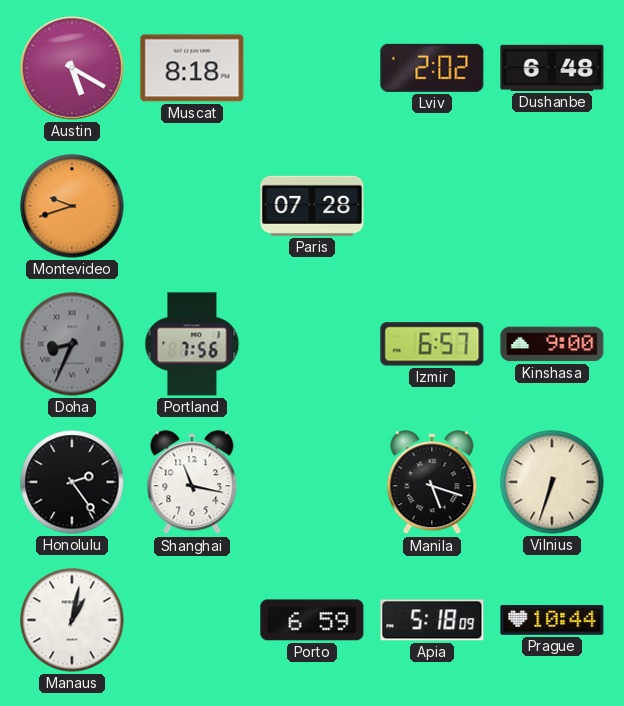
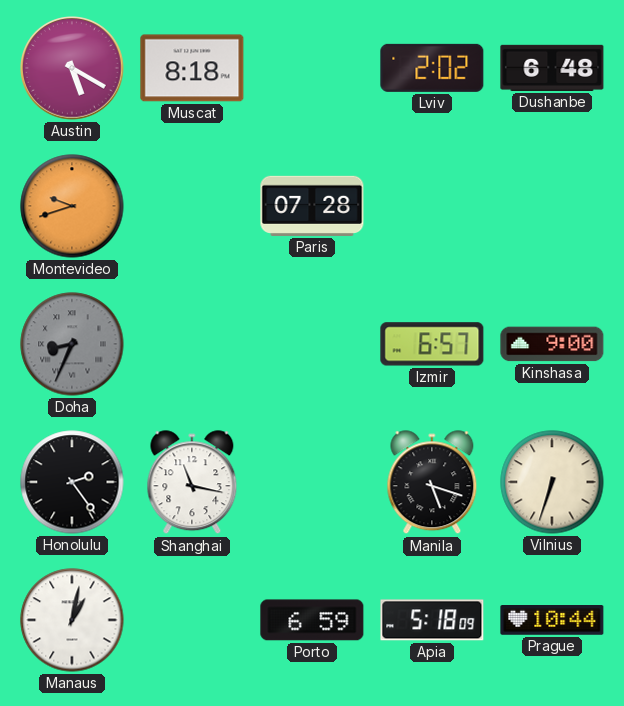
Portland: 7:56 -> none
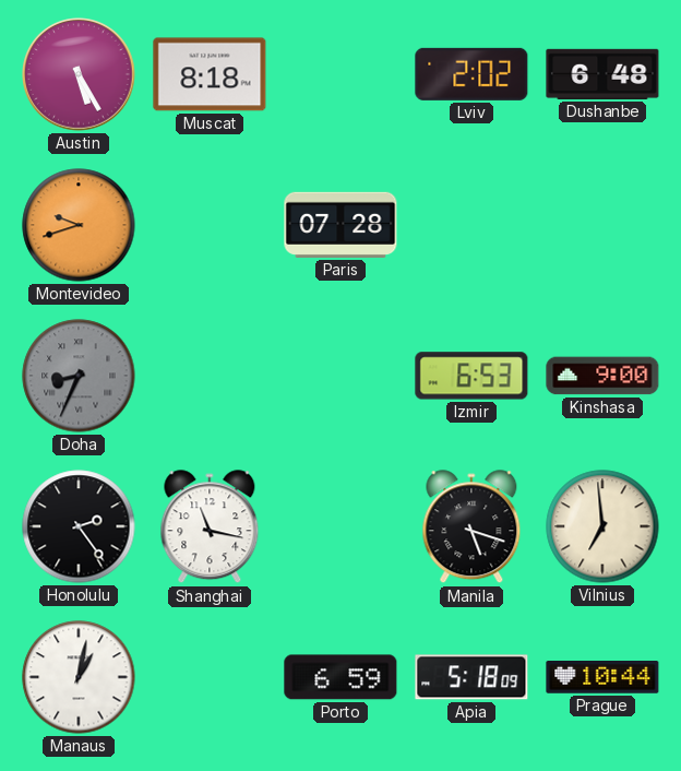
Austin: 5:20 -> 5:25
Izmir: 6:57 -> 6:53
Vilnius: 6:33 -> 6:59
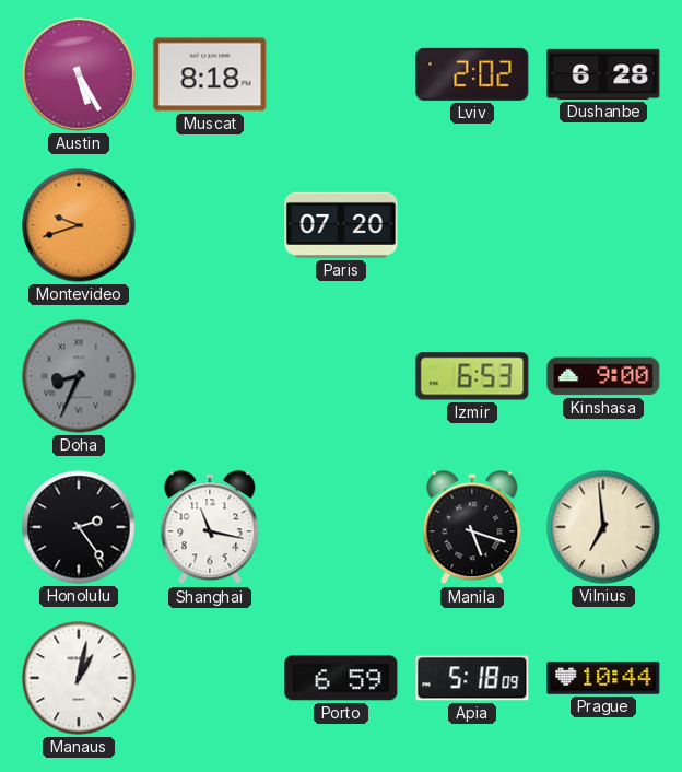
Dushanbe: 6:48 -> 6:28
Paris: 07:28 -> 07:20
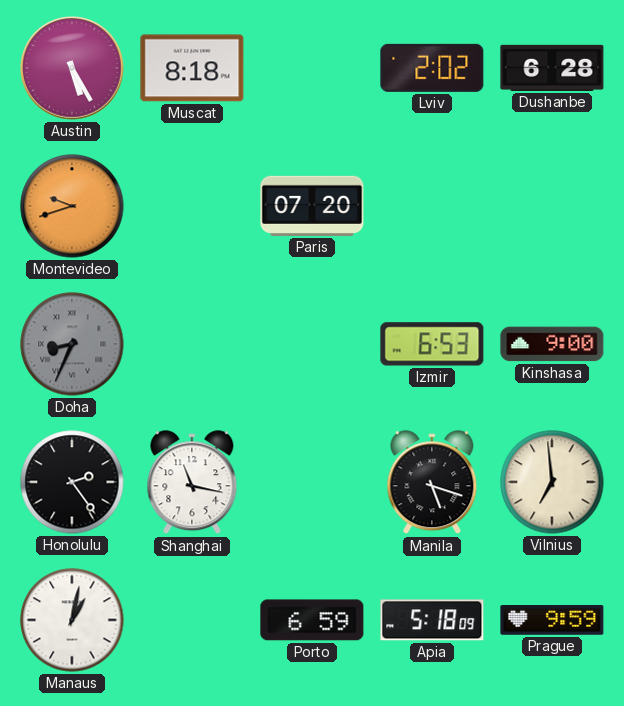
Prague: 10:44 -> 9:59
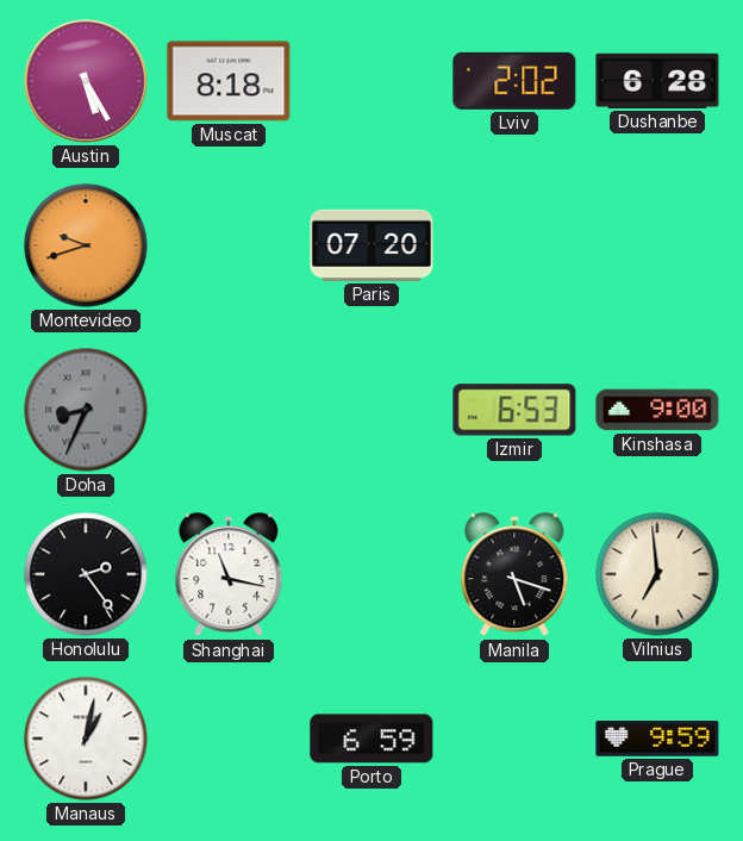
Apia: 5:18 -> none
